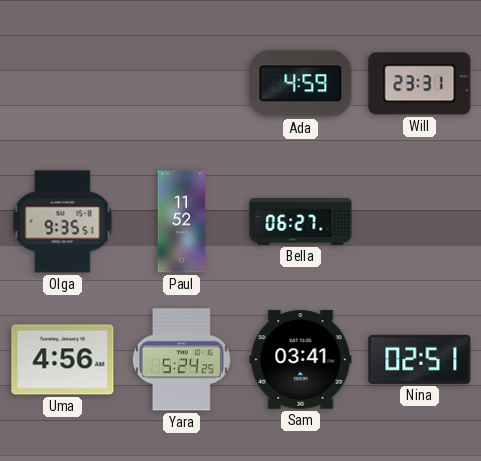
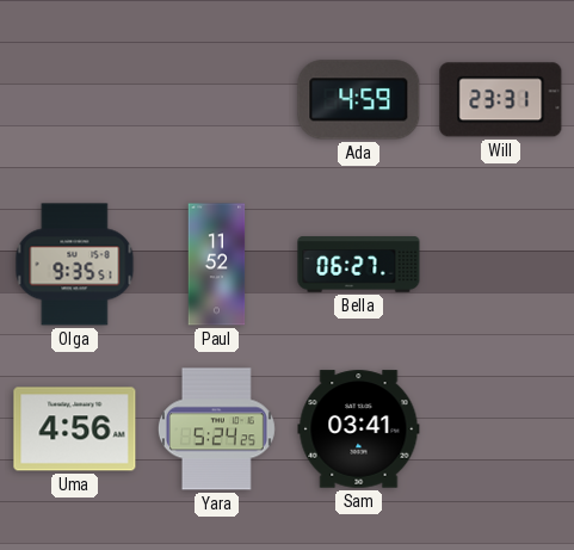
Nina: 02:51 -> none
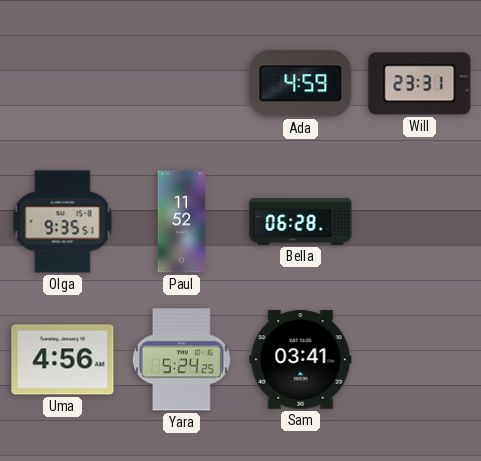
Bella: 06:27 -> 06:28
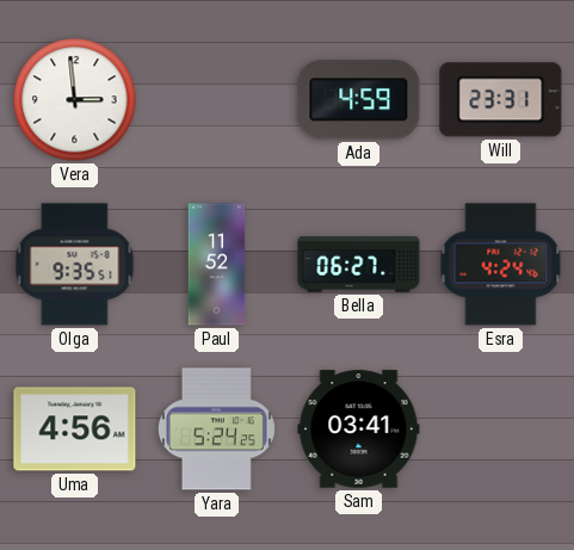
Vera: none -> 2:59
Bella: 06:28 -> 06:27
Esra: none -> 4:24
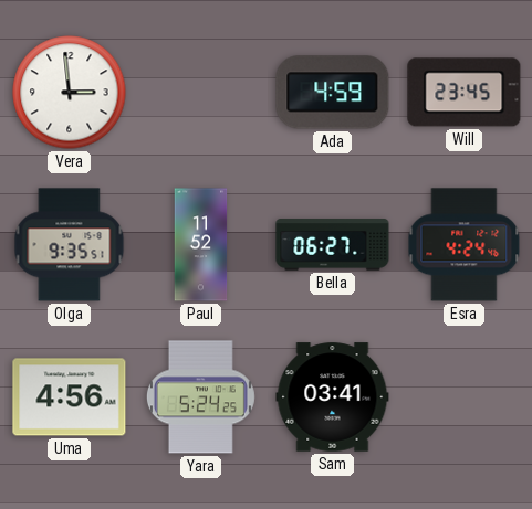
Will: 23:31 -> 23:45
